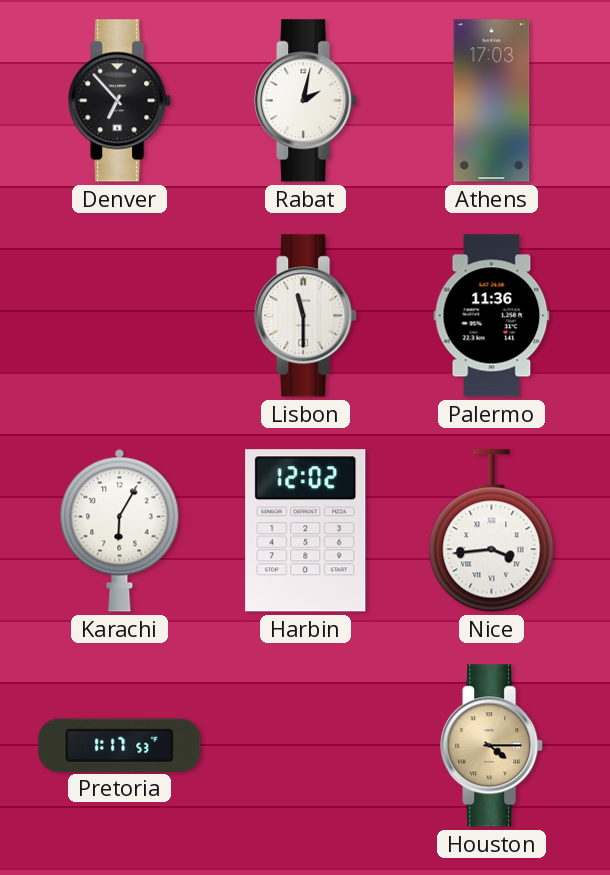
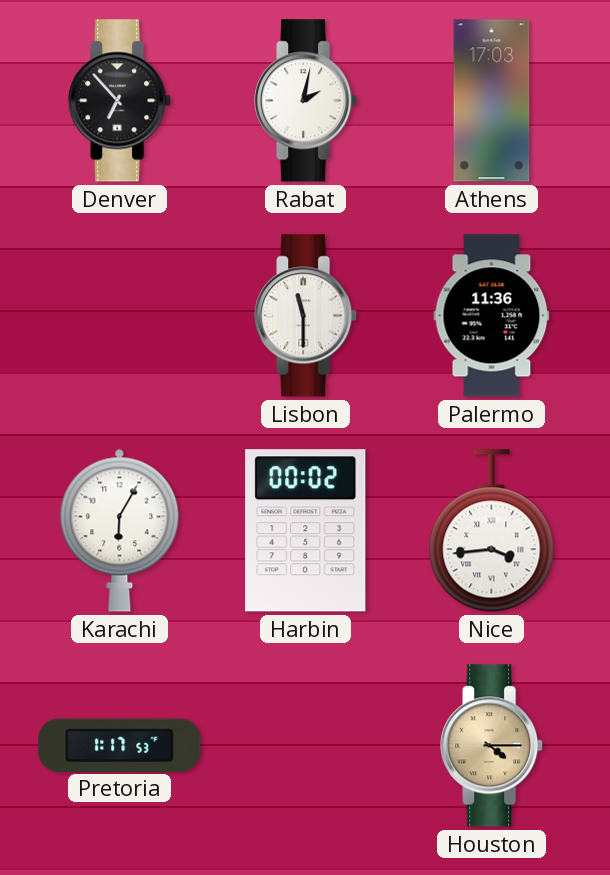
Harbin: 12:02 -> 00:02
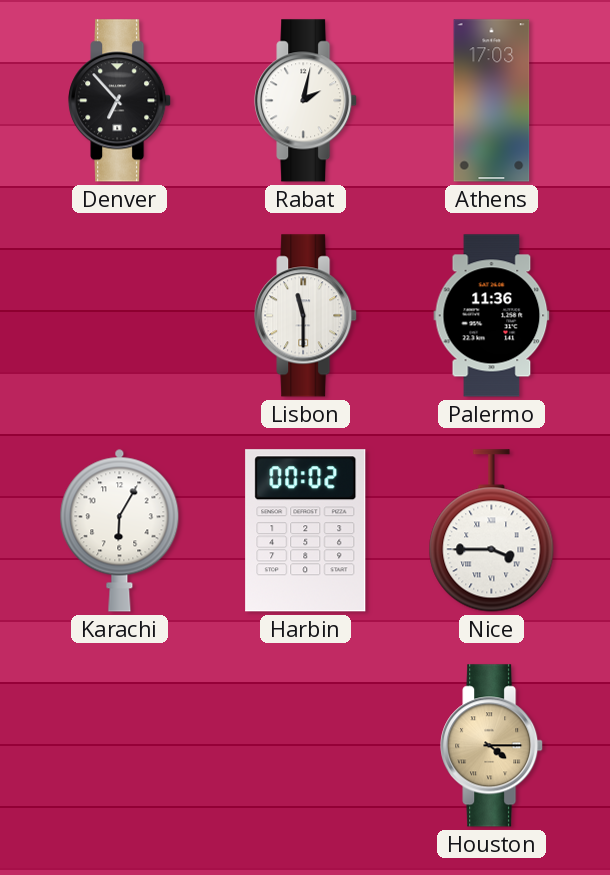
Nice: 3:44 -> 3:45
Pretoria: 1:17 -> none
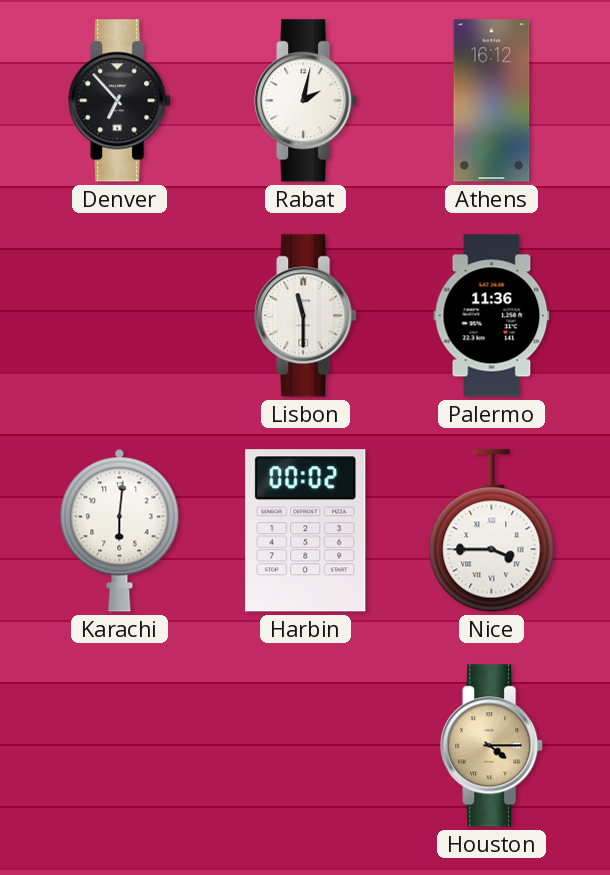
Athens: 17:03 -> 16:12
Karachi: 6:05 -> 6:01
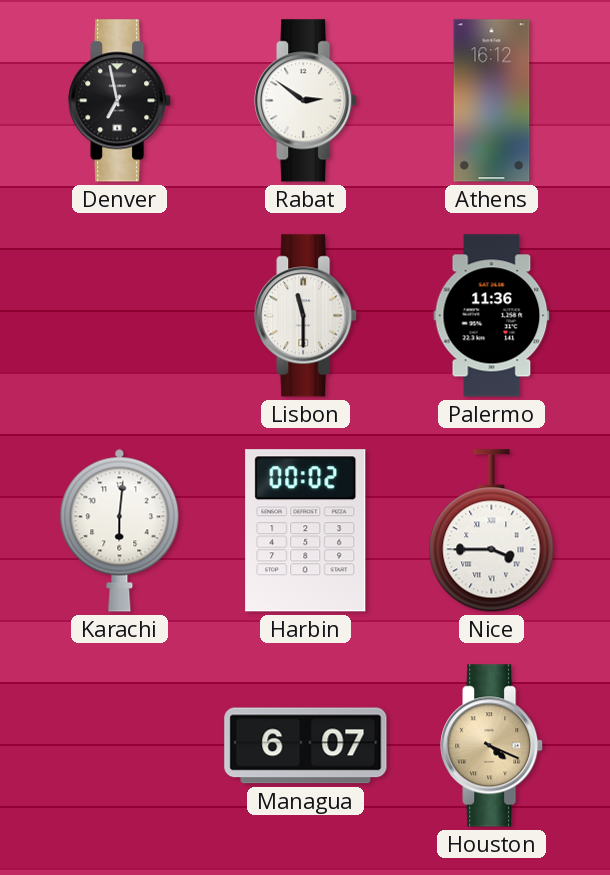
Denver: 6:53 -> 6:58
Rabat: 2:02 -> 2:51
Managua: none -> 6:07
Houston: 4:15 -> 4:19
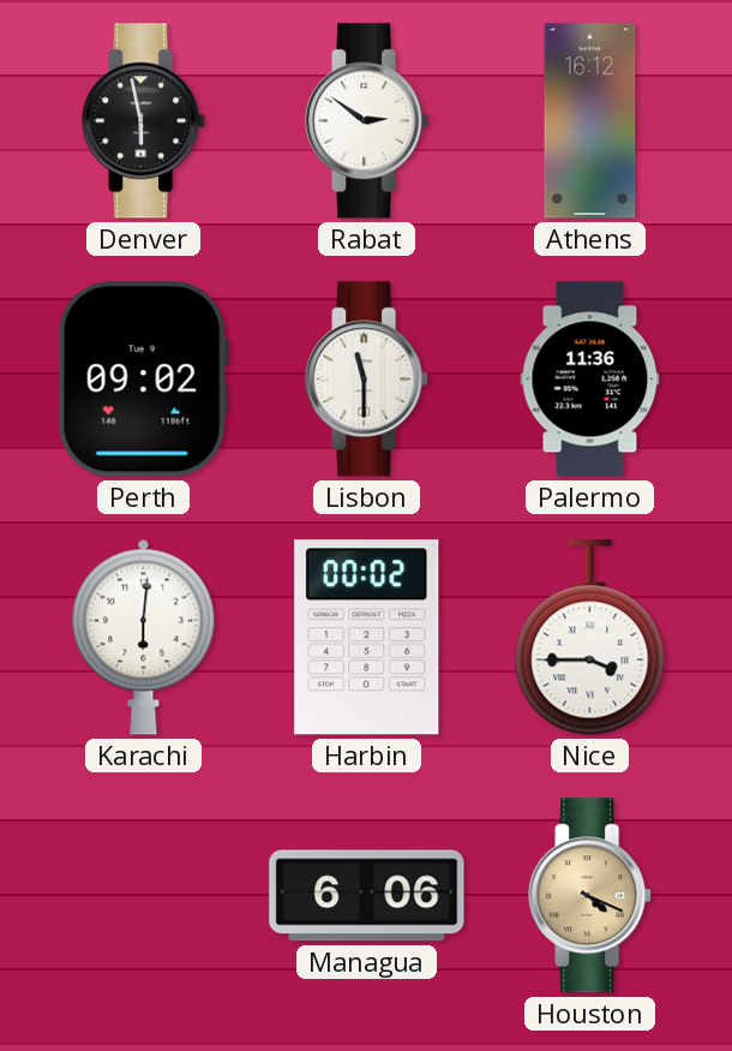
Denver: 6:58 -> 5:58
Perth: none -> 09:02
Managua: 6:07 -> 6:06
